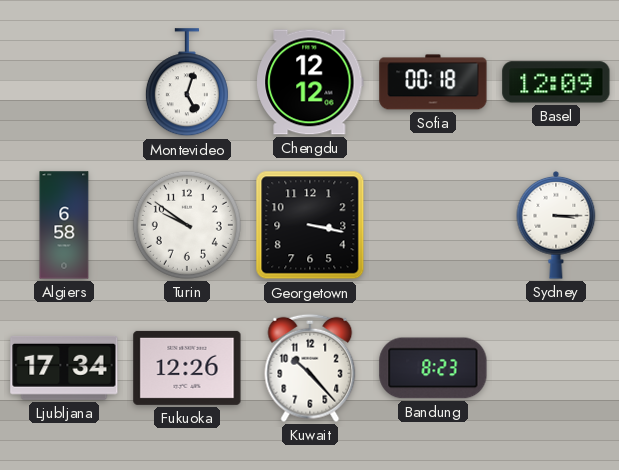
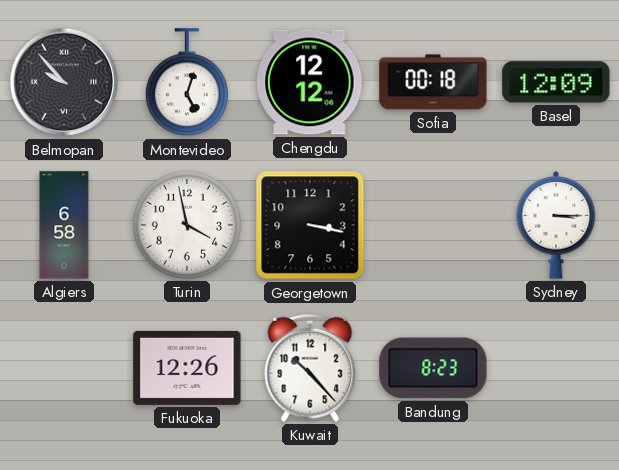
Belmopan: none -> 9:53
Turin: 9:51 -> 3:58
Ljubljana: 17:34 -> none
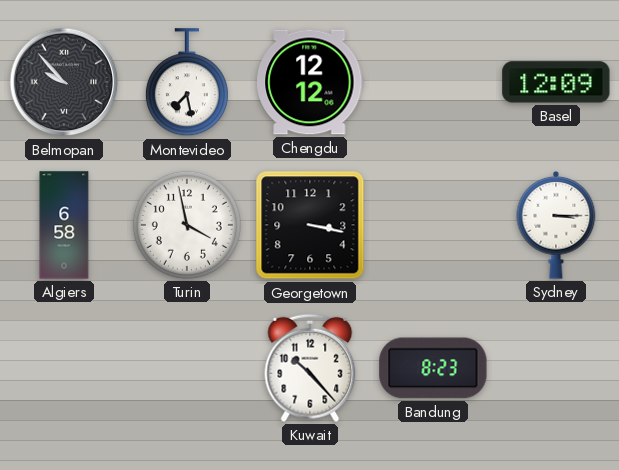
Montevideo: 5:03 -> 7:28
Sofia: 00:18 -> none
Fukuoka: 12:26 -> none
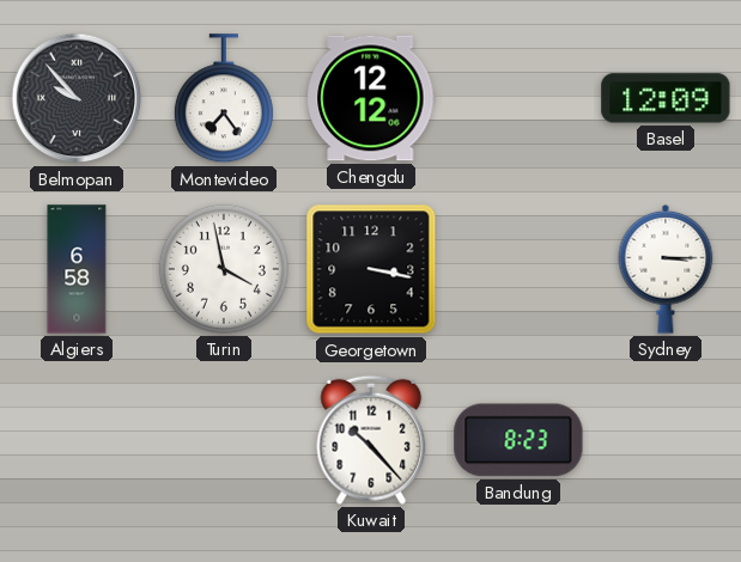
Montevideo: 7:28 -> 7:24
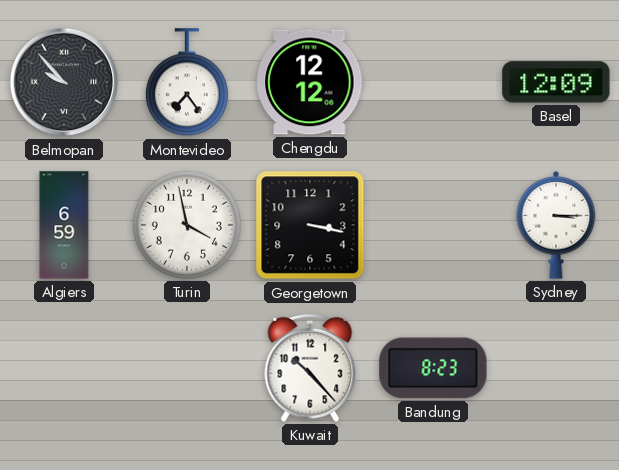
Algiers: 6:58 -> 6:59
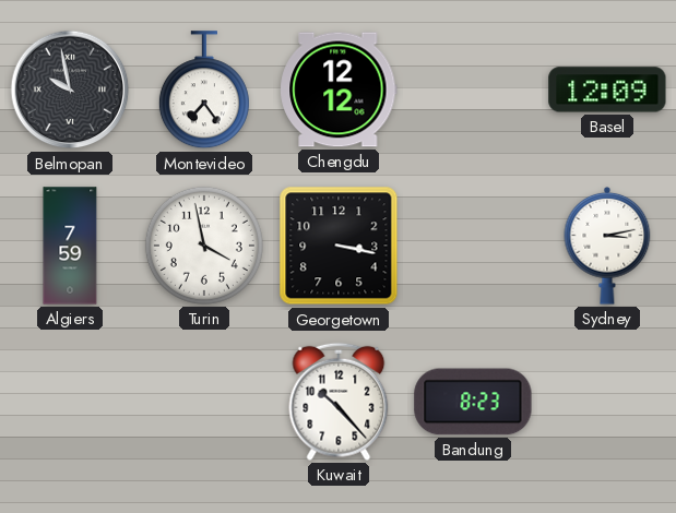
Belmopan: 9:53 -> 9:58
Algiers: 6:59 -> 7:59
Sydney: 3:15 -> 3:13
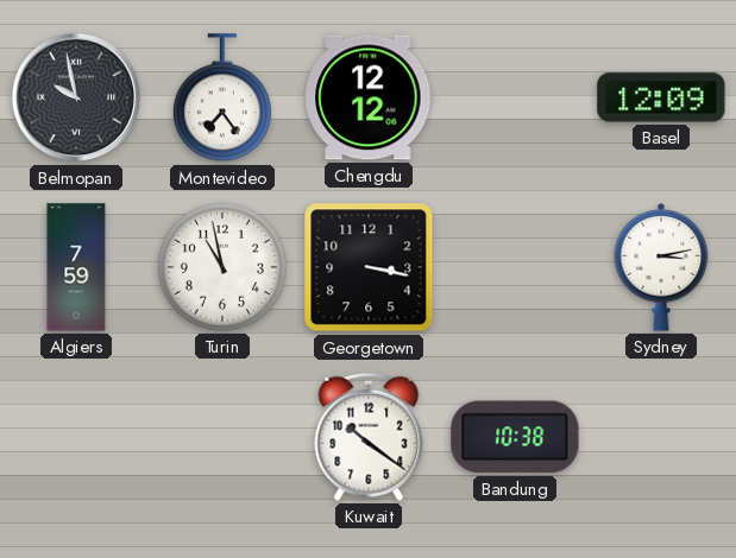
Turin: 3:58 -> 10:58
Kuwait: 10:23 -> 10:21
Bandung: 8:23 -> 10:38
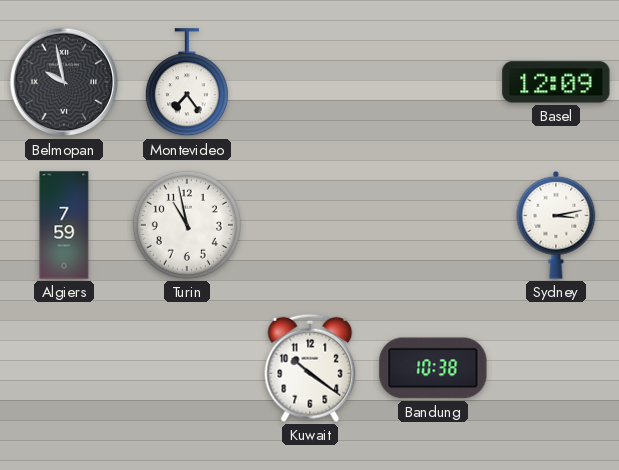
Chengdu: 12:12 -> none
Georgetown: 3:17 -> none
